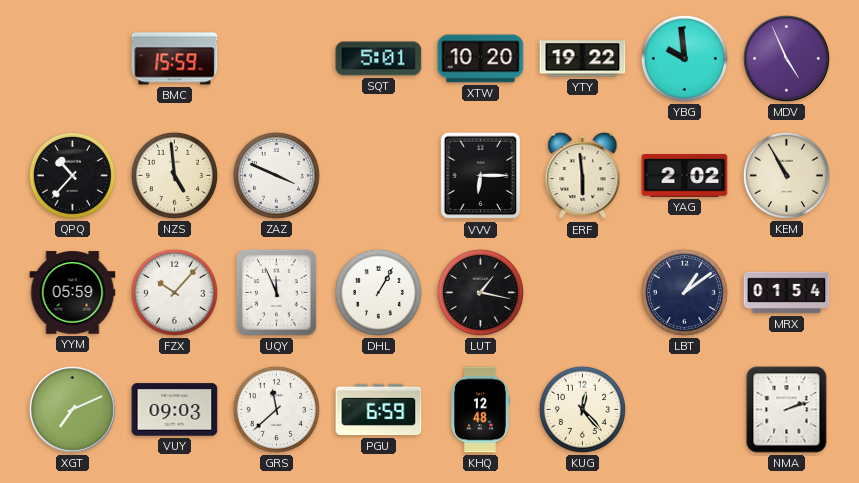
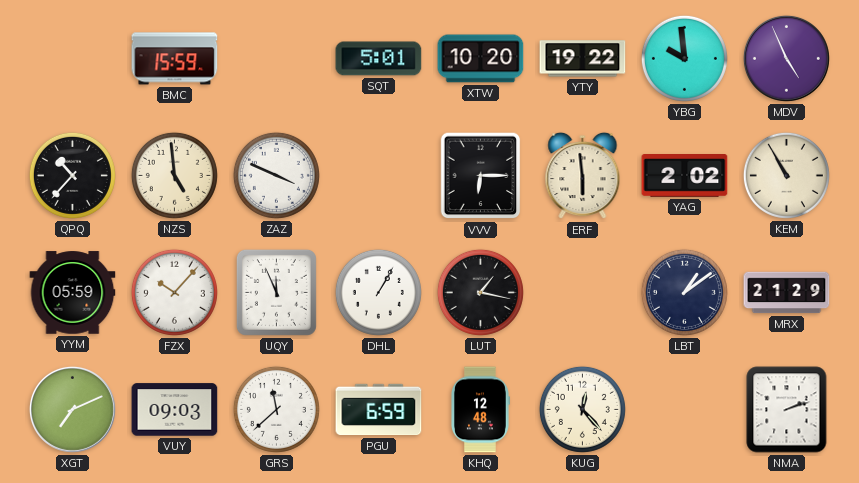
MRX: 01:54 -> 21:29
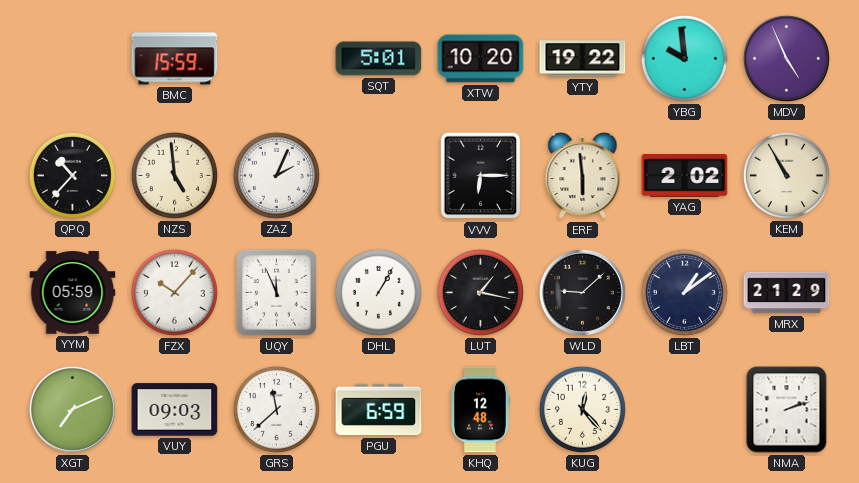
ZAZ: 3:49 -> 2:04
WLD: none -> 9:08
